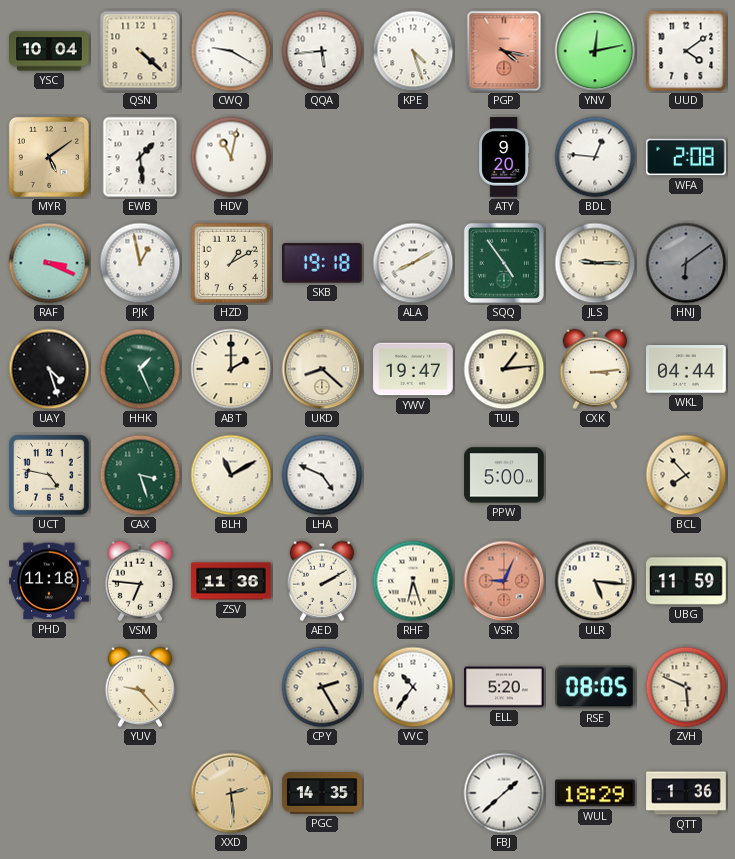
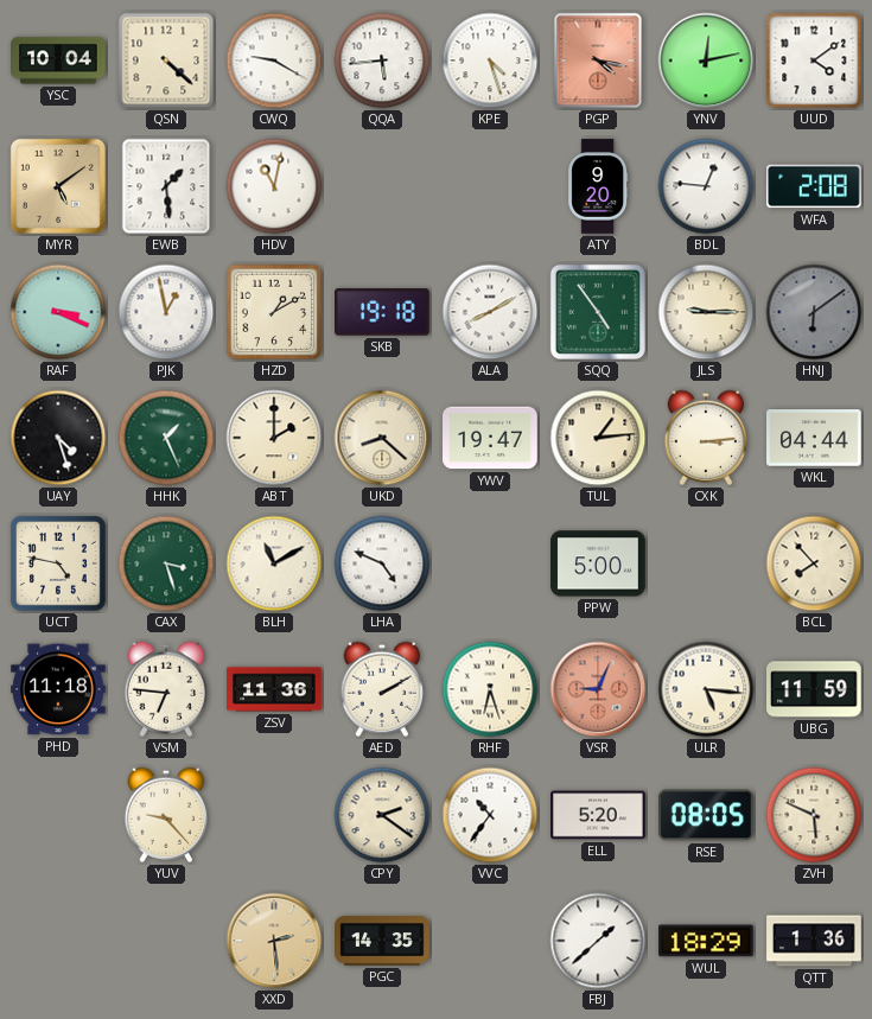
CPY: 2:25 -> 2:21
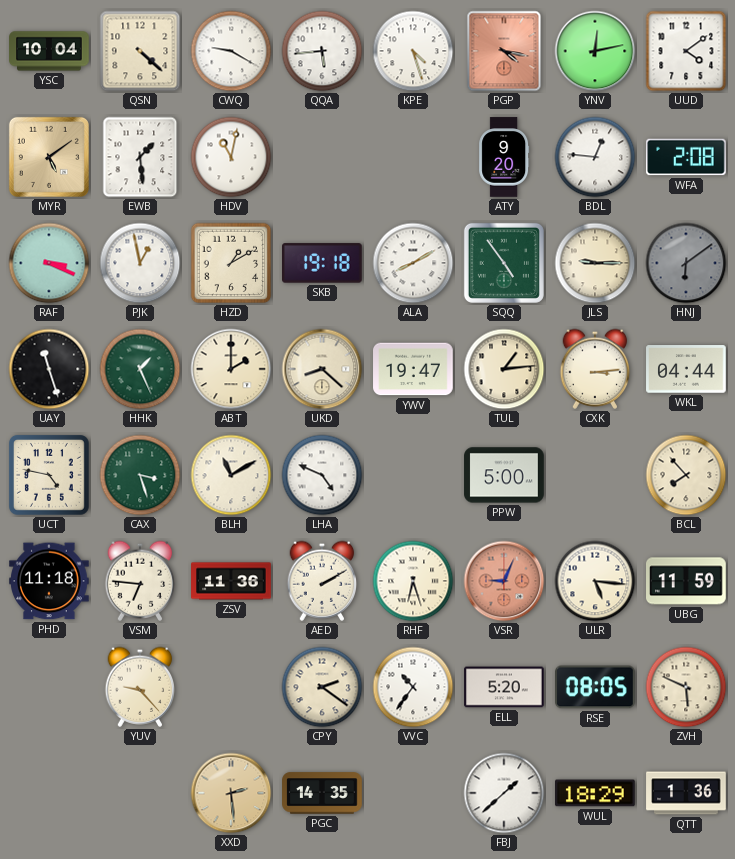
UAY: 4:27 -> 11:27
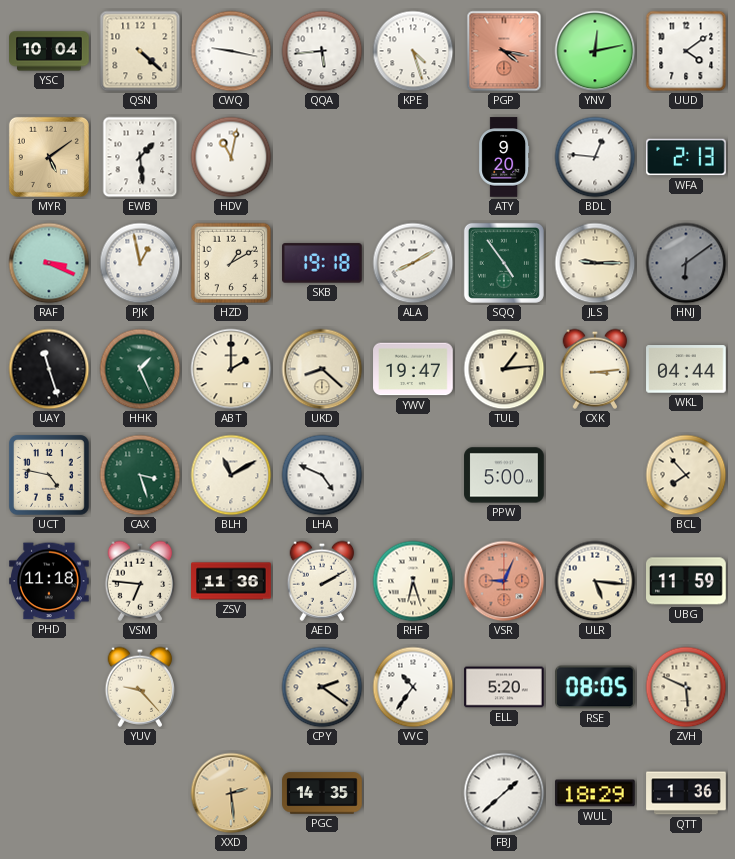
CWQ: 9:20 -> 9:17
WFA: 2:08 -> 2:13
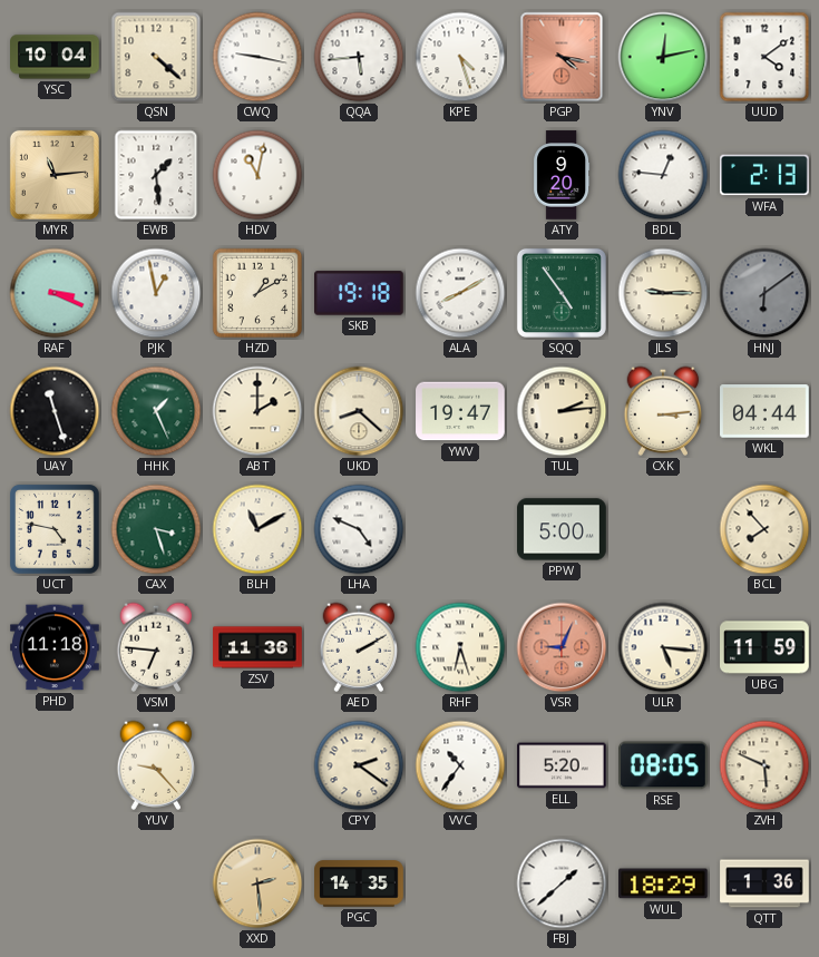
MYR: 5:09 -> 11:14
TUL: 1:14 -> 2:14
